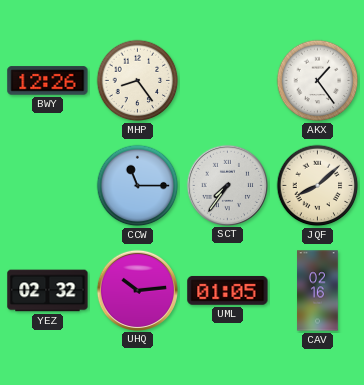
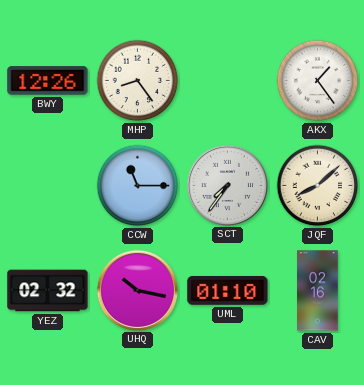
UHQ: 10:14 -> 10:17
UML: 01:05 -> 01:10
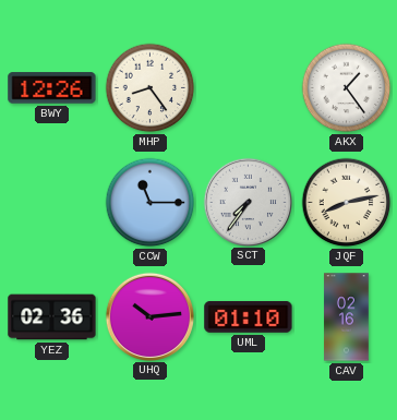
JQF: 8:08 -> 8:13
YEZ: 02:32 -> 02:36
UHQ: 10:17 -> 10:14
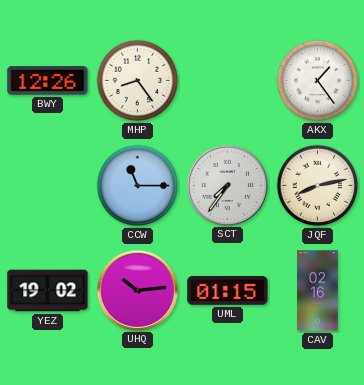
YEZ: 02:36 -> 19:02
UML: 01:10 -> 01:15
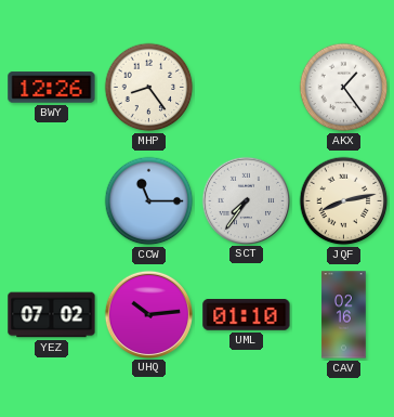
YEZ: 19:02 -> 07:02
UML: 01:15 -> 01:10
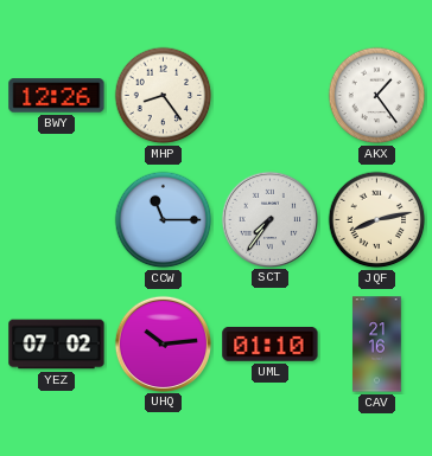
CAV: 02:16 -> 21:16
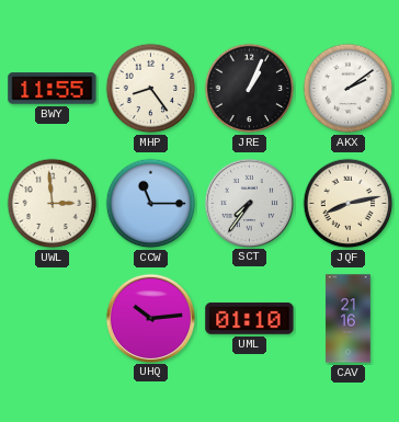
BWY: 12:26 -> 11:55
JRE: none -> 1:04
AKX: 1:24 -> 2:09
UWL: none -> 2:59
YEZ: 07:02 -> none
